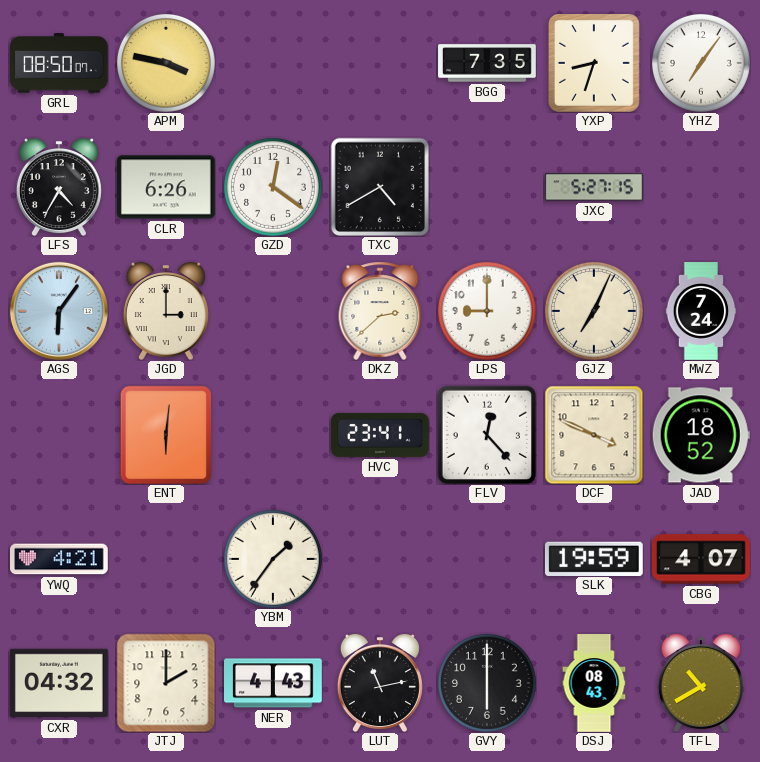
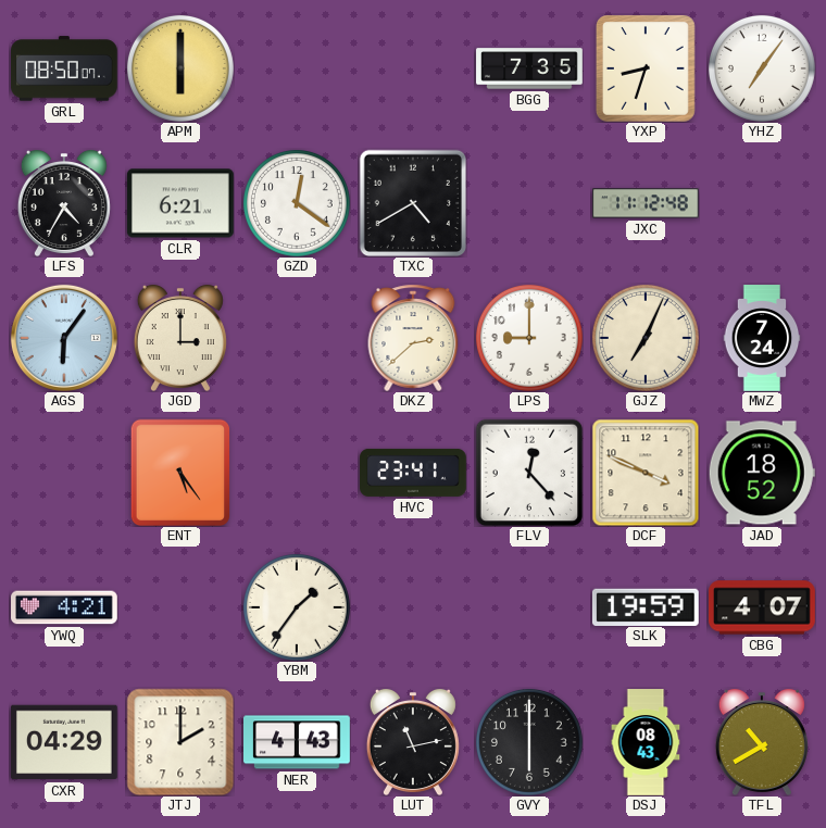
APM: 3:47 -> 6:00
CLR: 6:26 -> 6:21
JXC: 5:27 -> 11:12
ENT: 6:01 -> 5:24
CXR: 04:32 -> 04:29
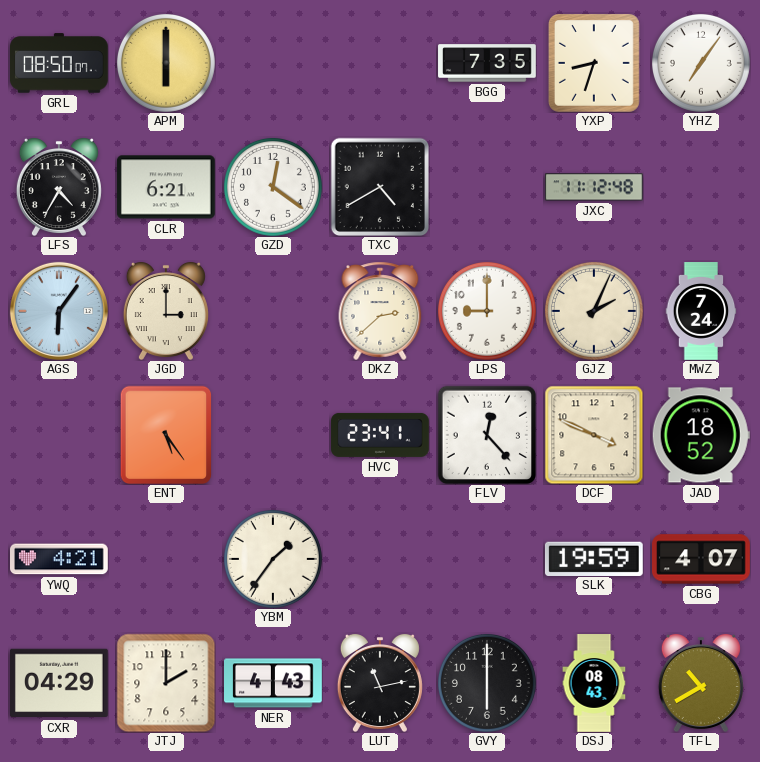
GJZ: 7:04 -> 2:04
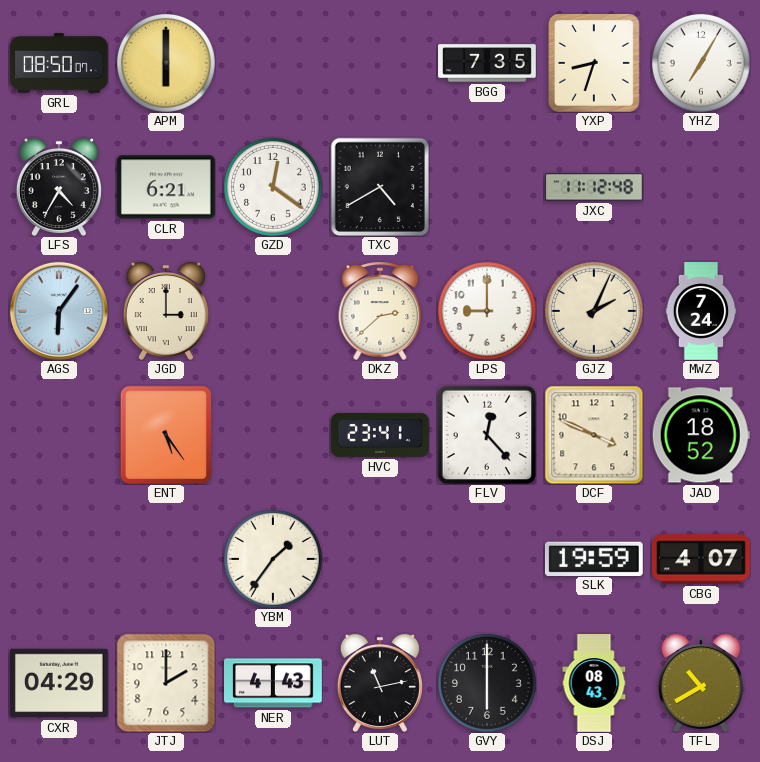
YHZ: 7:06 -> 7:05
YWQ: 4:21 -> none
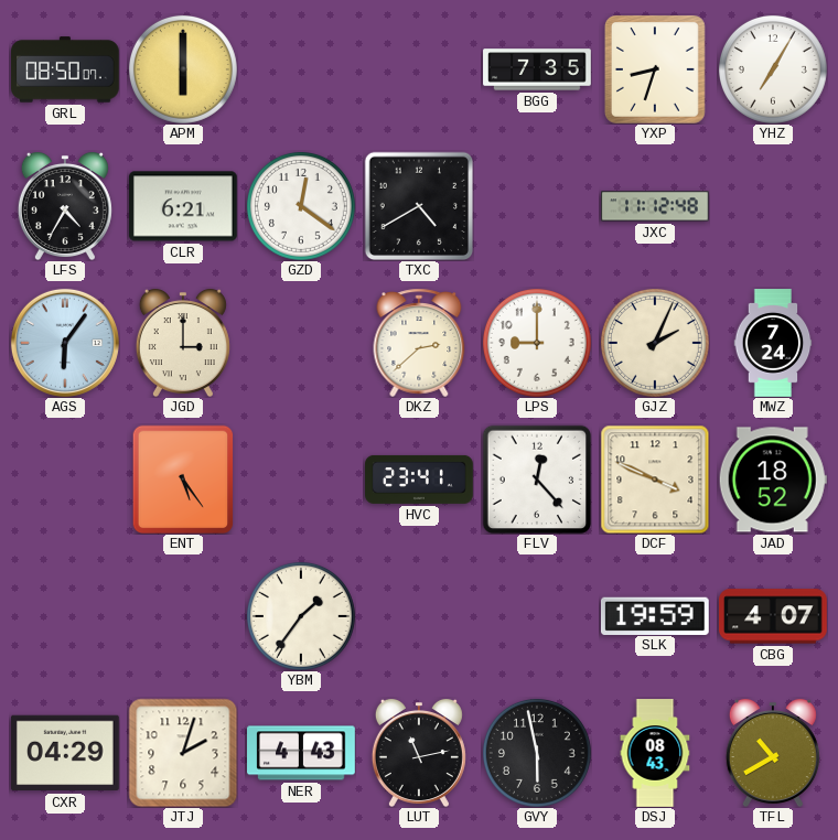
JTJ: 2:00 -> 2:03
GVY: 6:00 -> 5:58
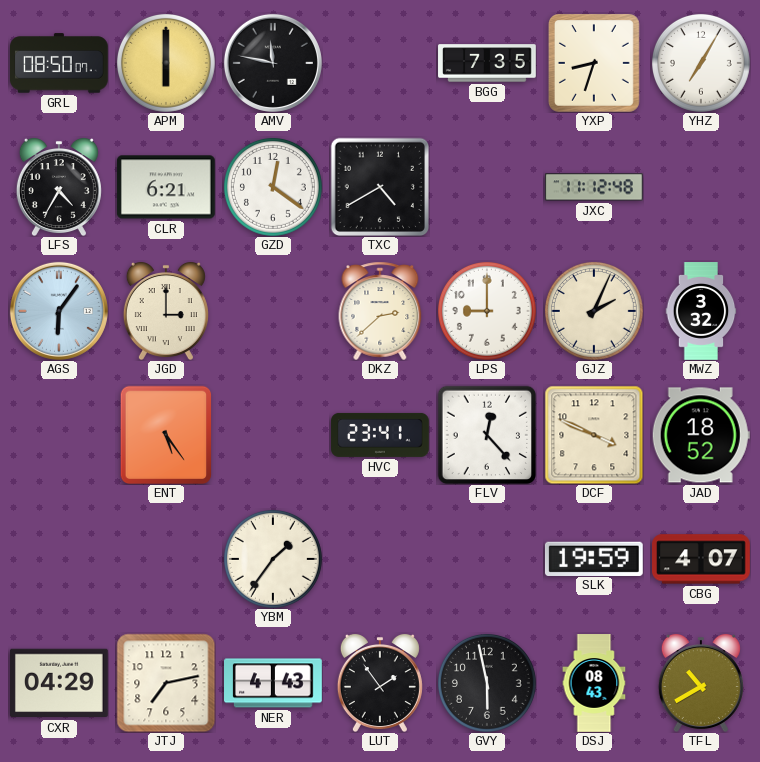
AMV: none -> 11:47
MWZ: 7:24 -> 3:32
JTJ: 2:03 -> 7:13
LUT: 11:13 -> 1:54
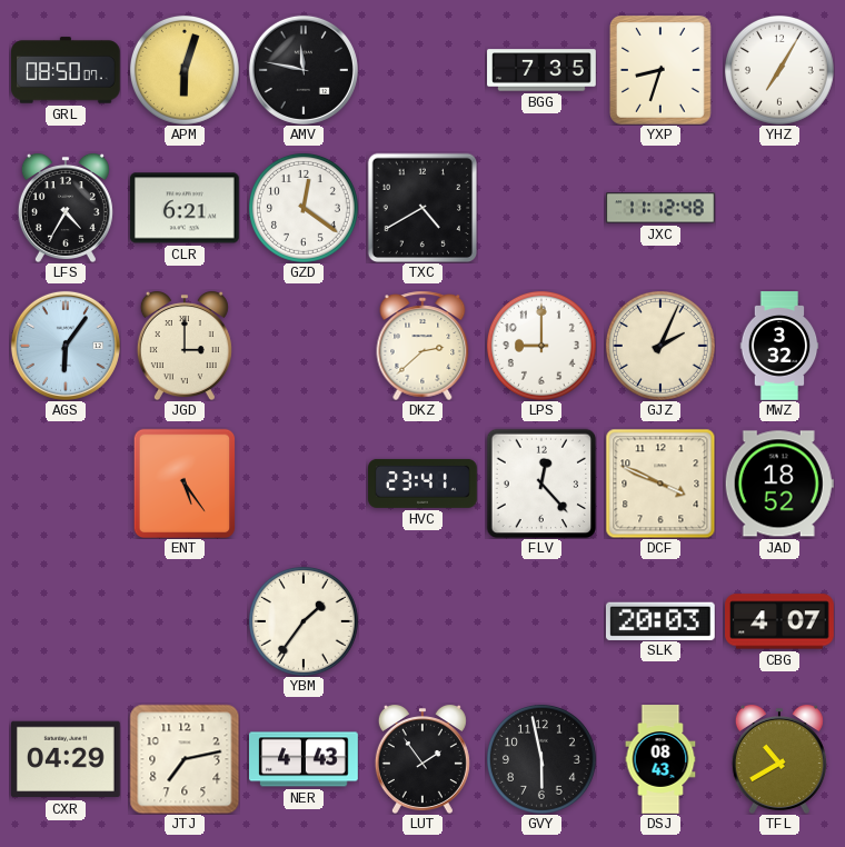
APM: 6:00 -> 6:03
SLK: 19:59 -> 20:03
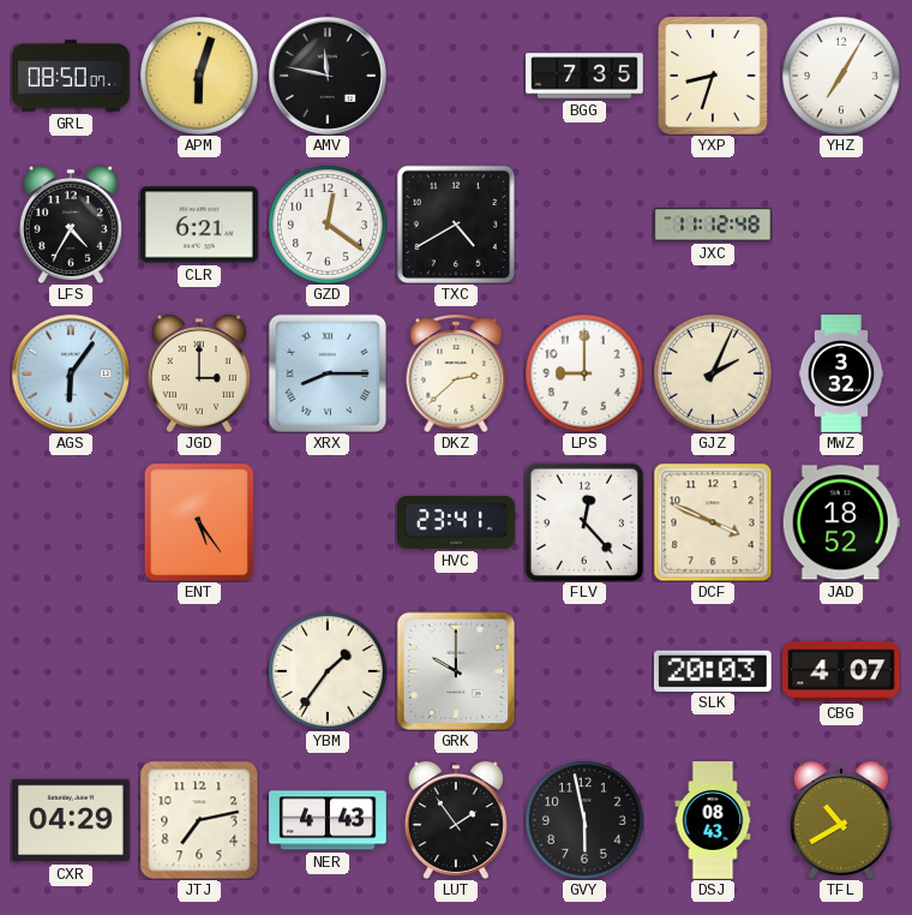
XRX: none -> 8:15
GRK: none -> 10:00
